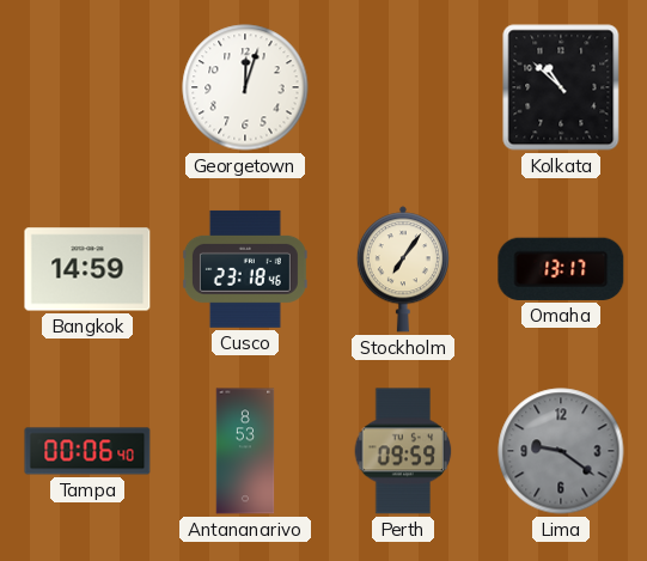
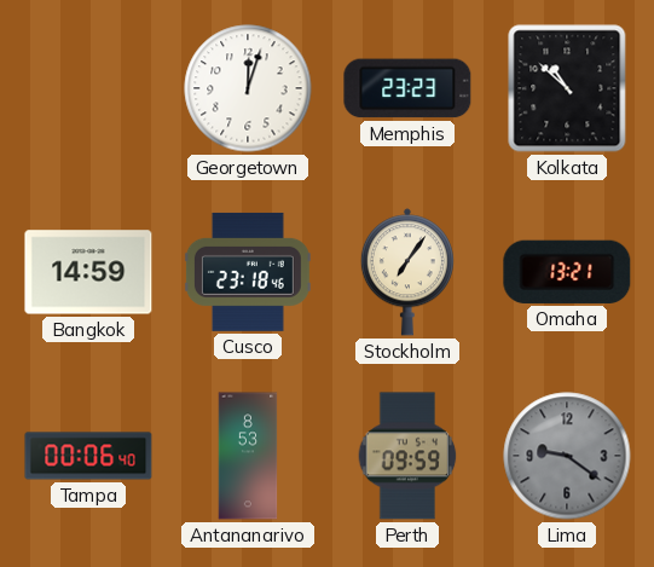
Memphis: none -> 23:23
Omaha: 13:17 -> 13:21
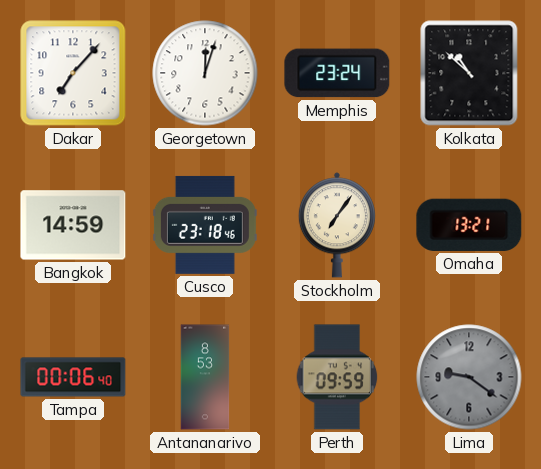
Dakar: none -> 7:07
Memphis: 23:23 -> 23:24
